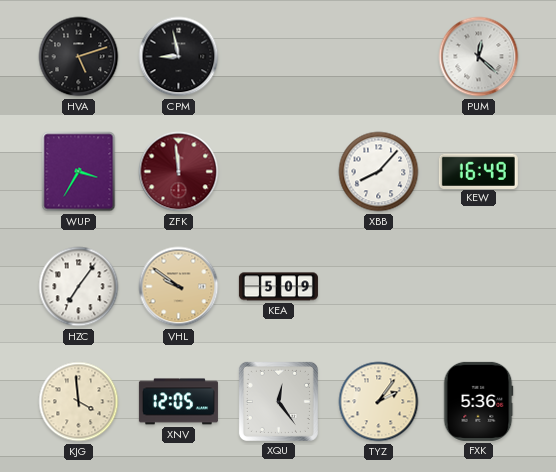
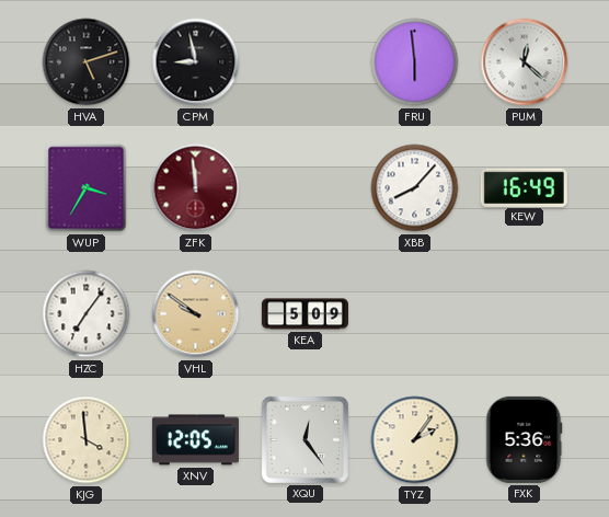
FRU: none -> 5:59
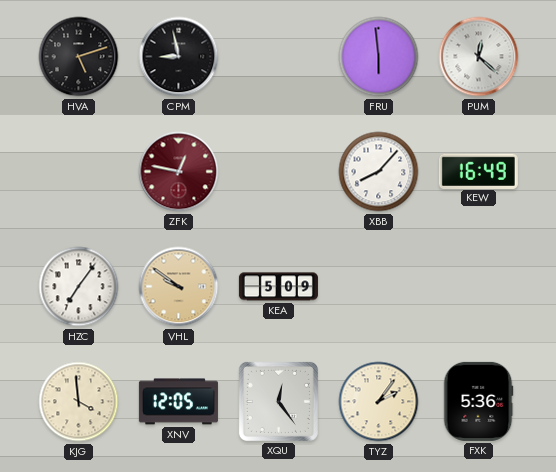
WUP: 3:35 -> none
ZFK: 11:59 -> 12:47
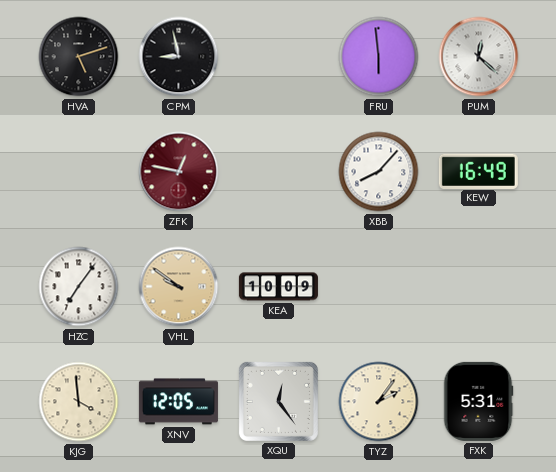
KEA: 5:09 -> 10:09
FXK: 5:36 -> 5:31
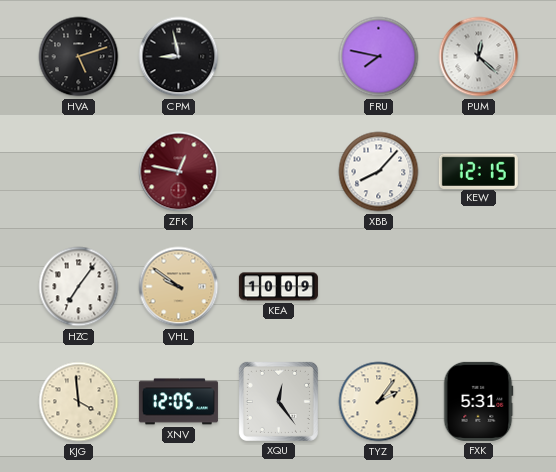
FRU: 5:59 -> 7:47
KEW: 16:49 -> 12:15
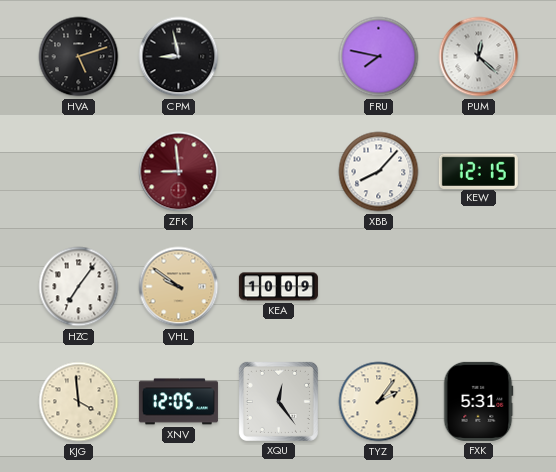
ZFK: 12:47 -> 8:59
